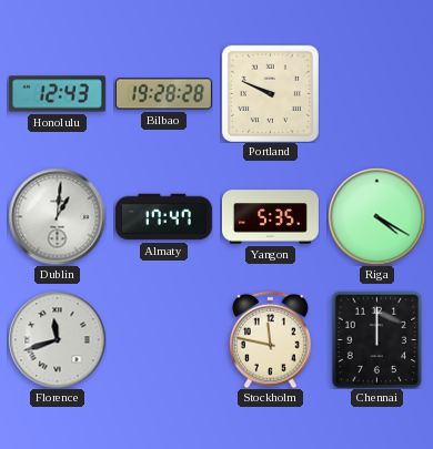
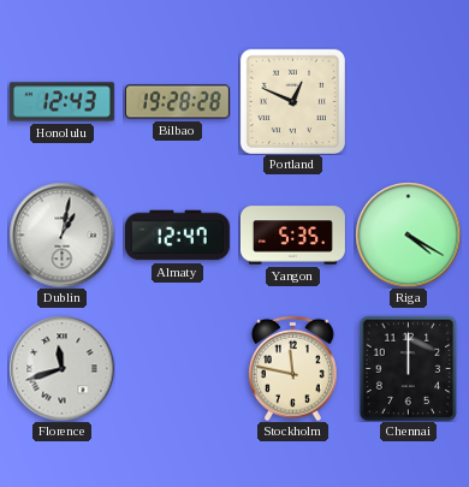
Portland: 9:49 -> 12:49
Dublin: 1:01 -> 1:02
Almaty: 17:47 -> 12:47
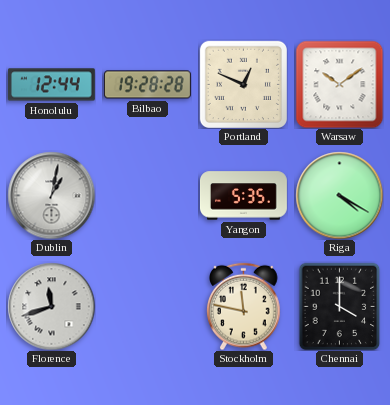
Honolulu: 12:43 -> 12:44
Warsaw: none -> 10:09
Almaty: 12:47 -> none
Chennai: 12:00 -> 4:00
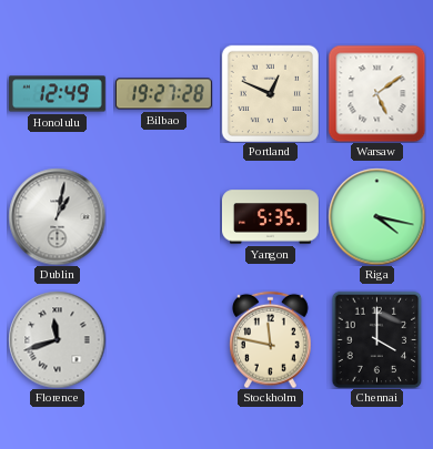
Honolulu: 12:44 -> 12:49
Bilbao: 19:28 -> 19:27
Warsaw: 10:09 -> 5:09
Riga: 4:20 -> 4:17
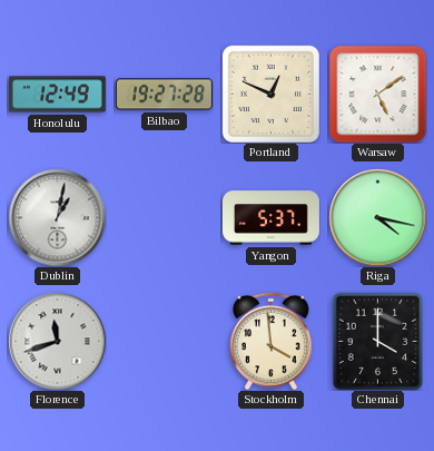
Yangon: 5:35 -> 5:37
Stockholm: 11:47 -> 3:59
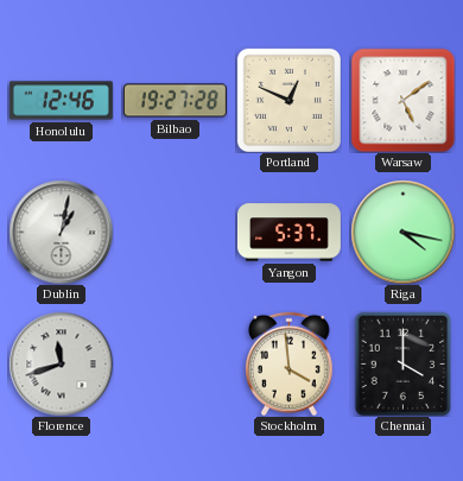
Honolulu: 12:49 -> 12:46
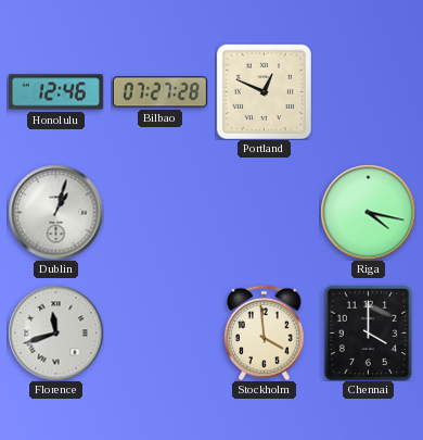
Bilbao: 19:27 -> 07:27
Warsaw: 5:09 -> none
Dublin: 1:02 -> 1:03
Yangon: 5:37 -> none
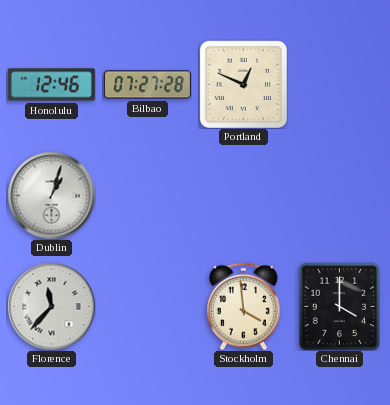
Riga: 4:17 -> none
Florence: 11:42 -> 11:37
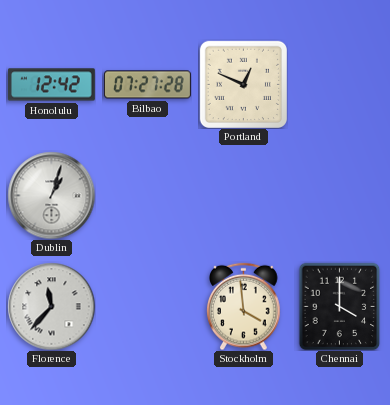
Honolulu: 12:46 -> 12:42
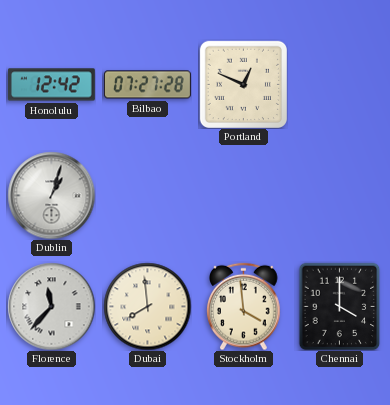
Dubai: none -> 7:59
